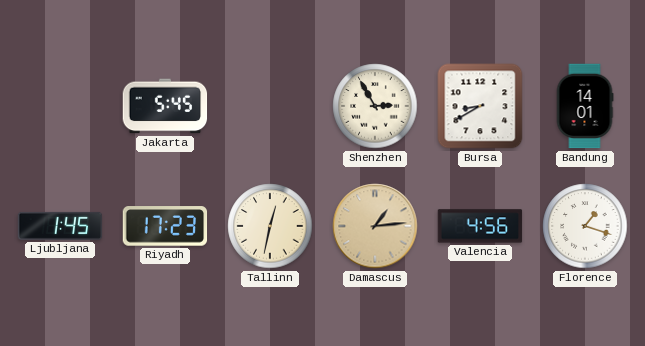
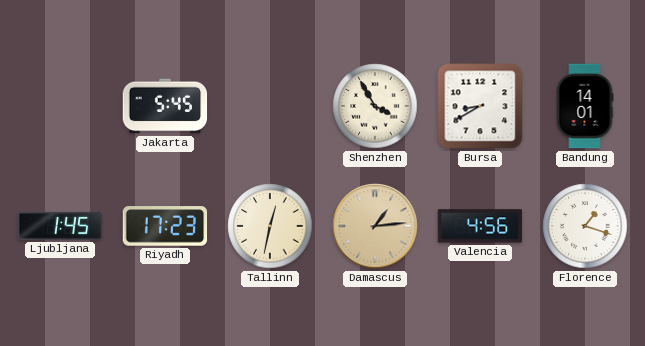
Shenzhen: 2:55 -> 3:55
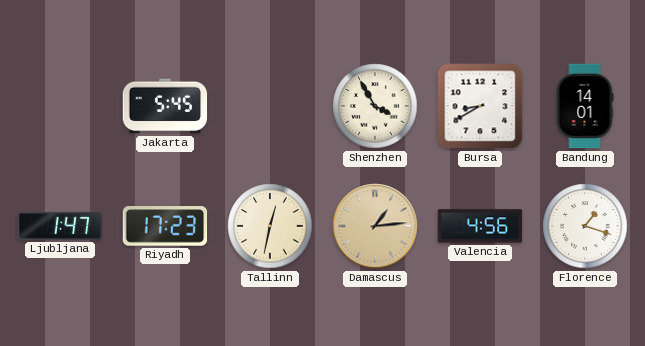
Ljubljana: 1:45 -> 1:47
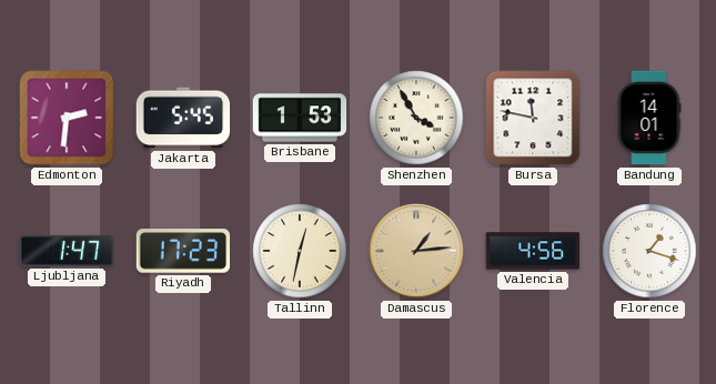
Edmonton: none -> 2:31
Brisbane: none -> 1:53
Bursa: 8:40 -> 11:47
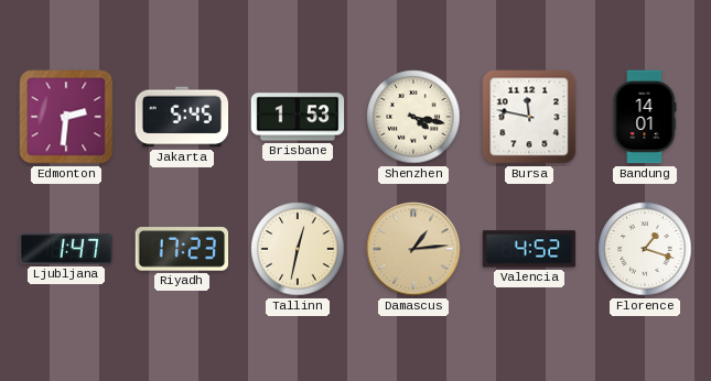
Shenzhen: 3:55 -> 4:17
Valencia: 4:56 -> 4:52
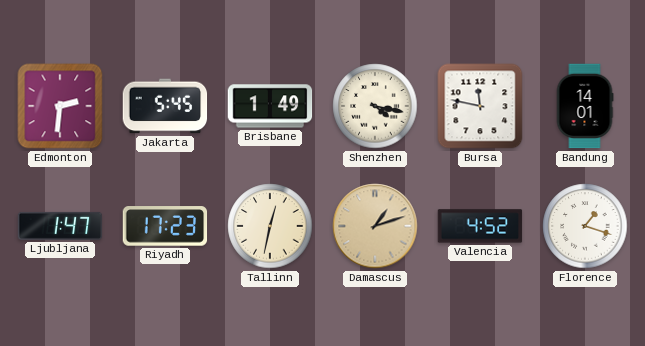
Brisbane: 1:53 -> 1:49
Damascus: 1:14 -> 1:12
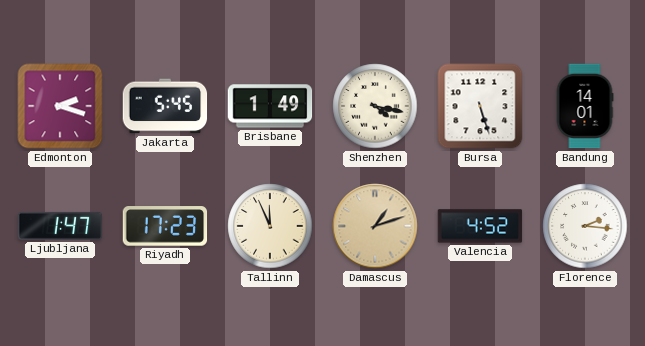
Edmonton: 2:31 -> 2:18
Bursa: 11:47 -> 5:27
Tallinn: 12:32 -> 11:56
Florence: 1:18 -> 2:16
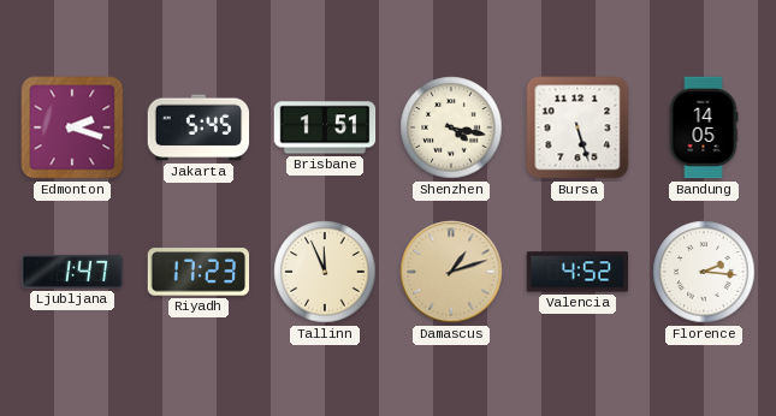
Brisbane: 1:49 -> 1:51
Bandung: 14:01 -> 14:05
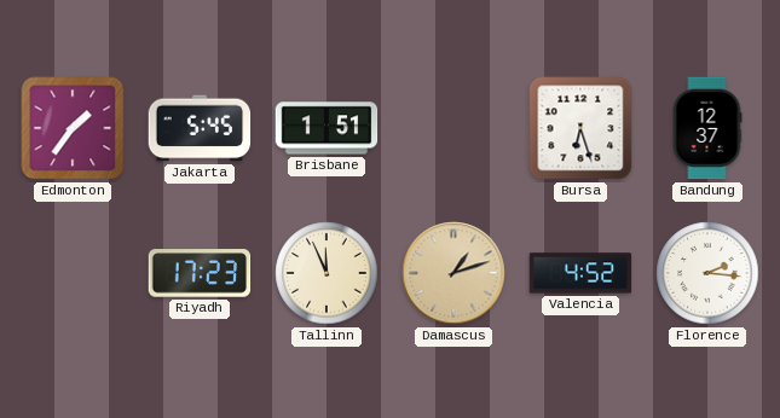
Edmonton: 2:18 -> 1:36
Shenzhen: 4:17 -> none
Bursa: 5:27 -> 6:27
Bandung: 14:05 -> 12:37
Ljubljana: 1:47 -> none
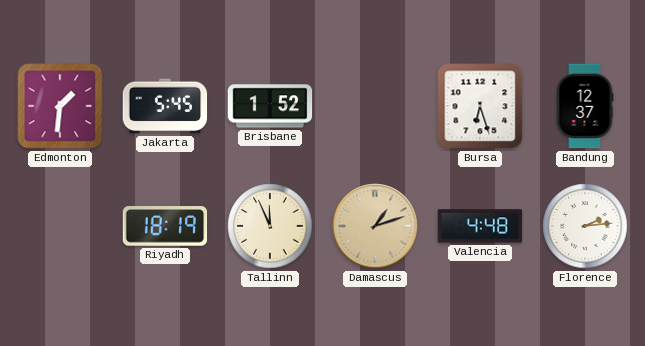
Edmonton: 1:36 -> 1:31
Brisbane: 1:51 -> 1:52
Riyadh: 17:23 -> 18:19
Valencia: 4:52 -> 4:48
Florence: 2:16 -> 2:14
